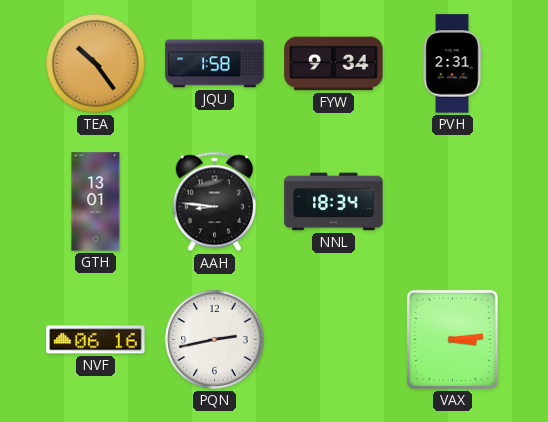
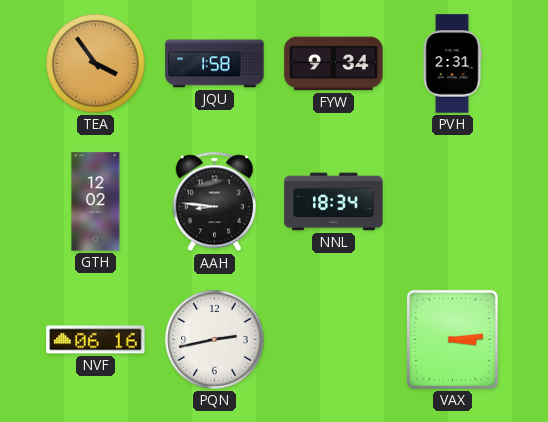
TEA: 10:24 -> 3:54
GTH: 13:01 -> 12:02
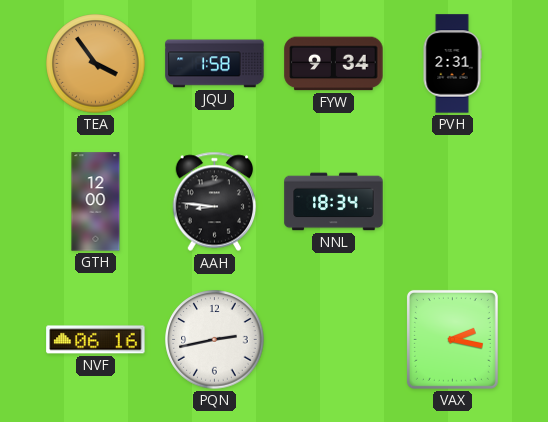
GTH: 12:02 -> 12:00
VAX: 3:14 -> 2:17
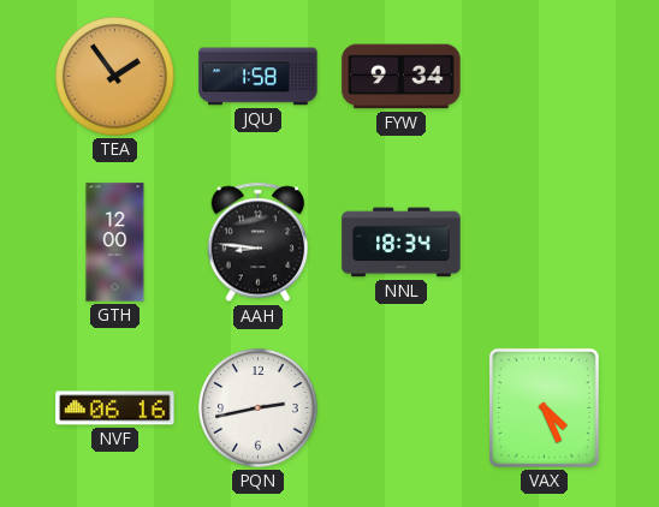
TEA: 3:54 -> 1:54
PVH: 2:31 -> none
VAX: 2:17 -> 4:26
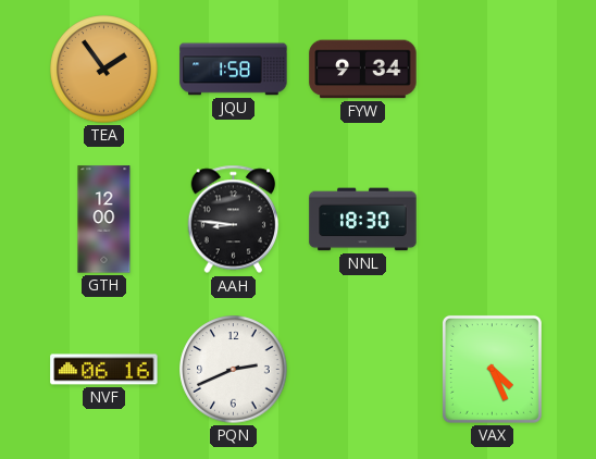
NNL: 18:34 -> 18:30
PQN: 2:43 -> 2:41
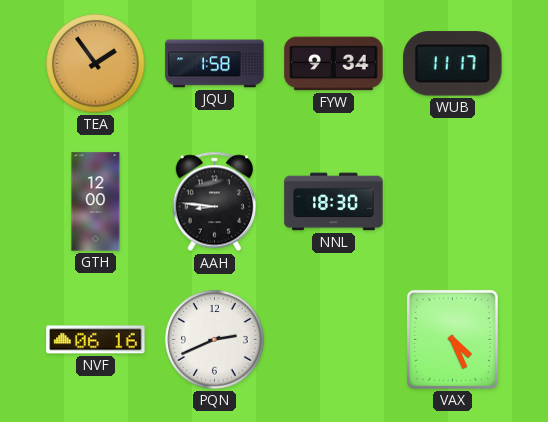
WUB: none -> 11:17
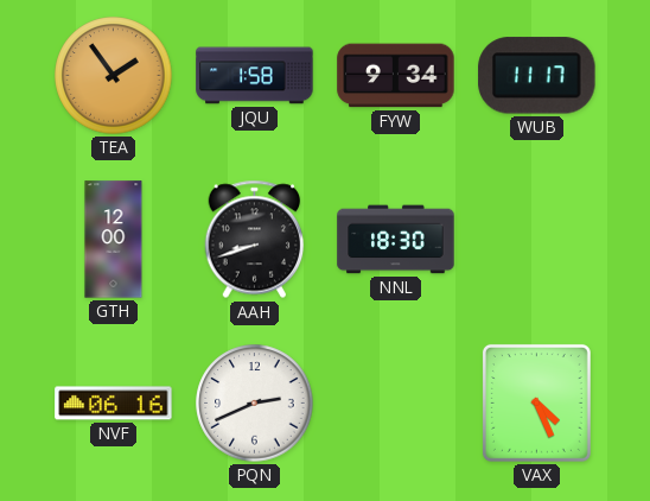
AAH: 8:46 -> 8:42
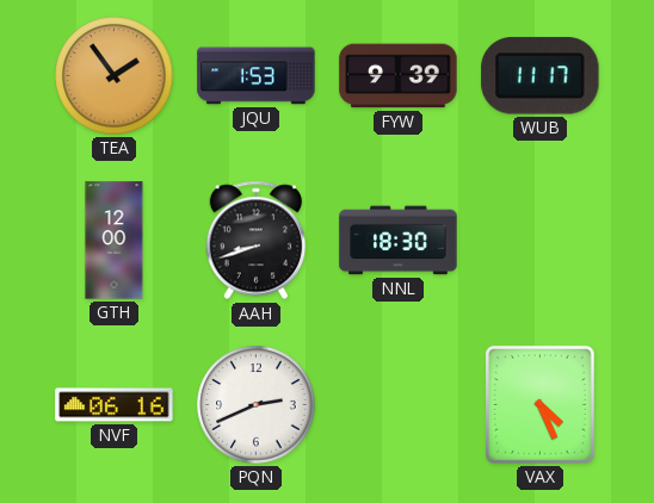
JQU: 1:58 -> 1:53
FYW: 9:34 -> 9:39
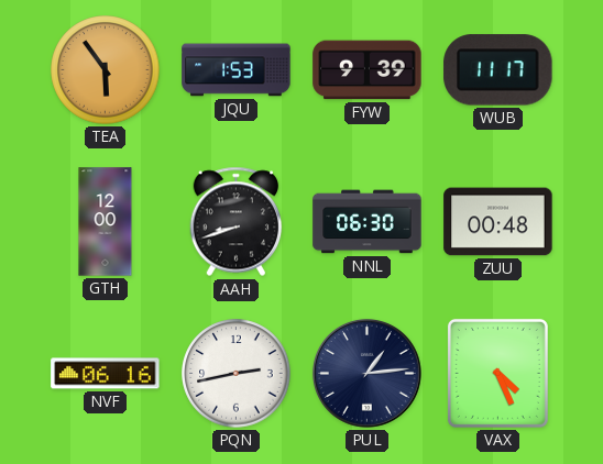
TEA: 1:54 -> 5:54
NNL: 18:30 -> 06:30
ZUU: none -> 00:48
PQN: 2:41 -> 2:43
PUL: none -> 1:14
